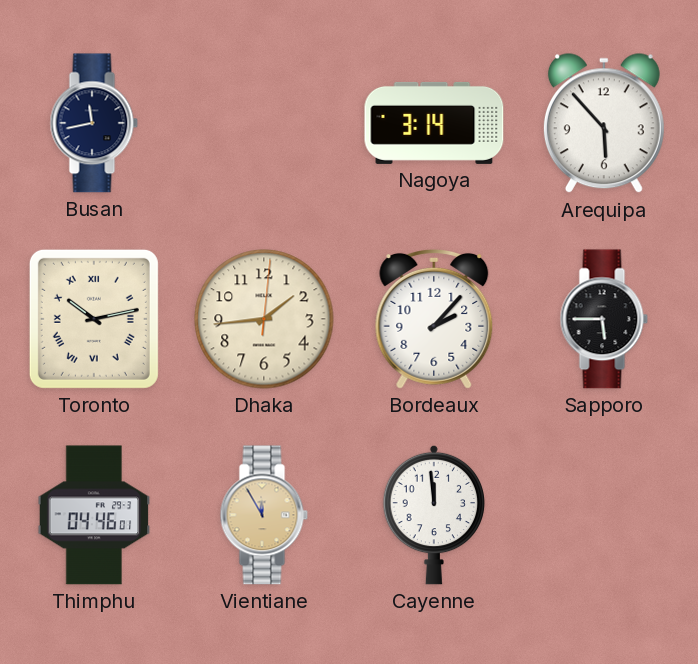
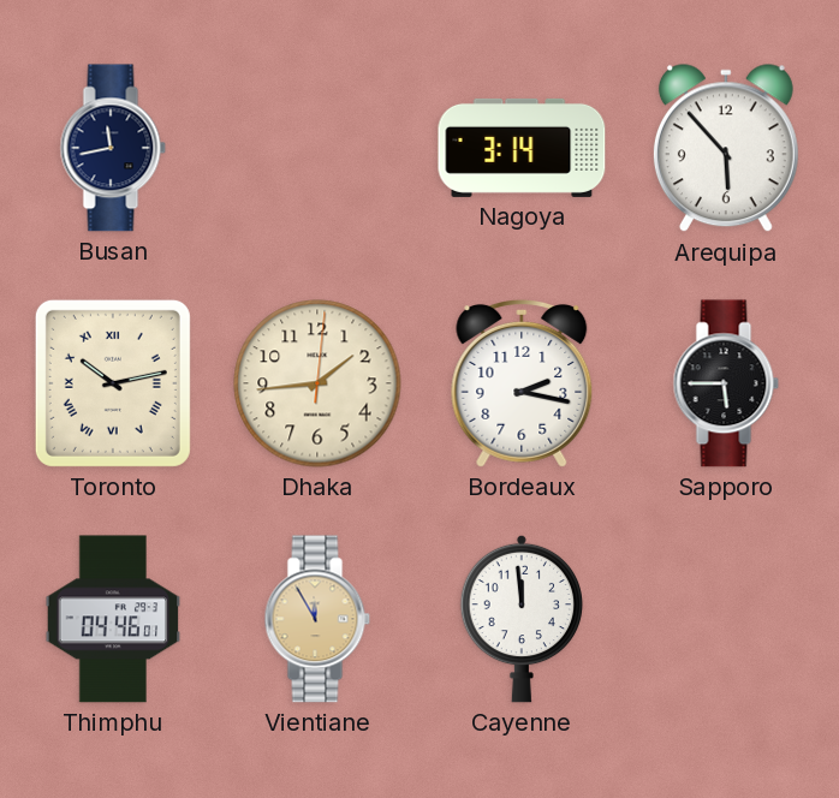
Bordeaux: 2:07 -> 2:17
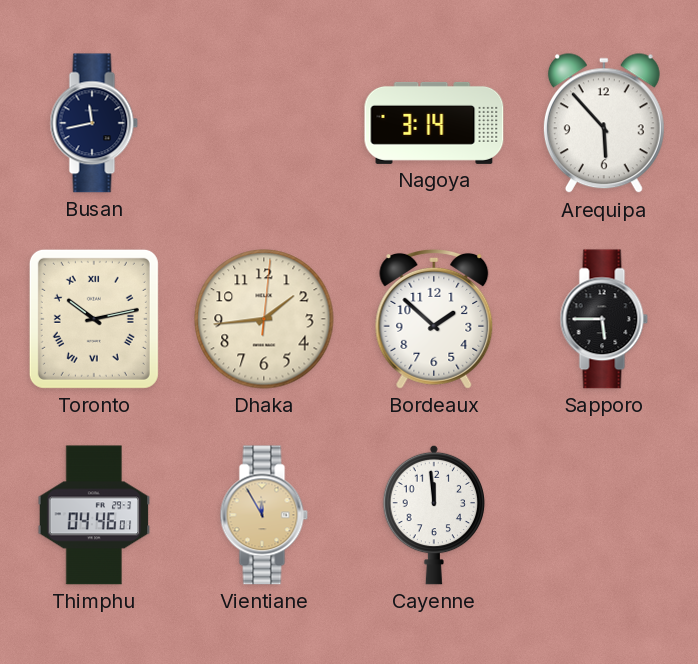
Bordeaux: 2:17 -> 1:52
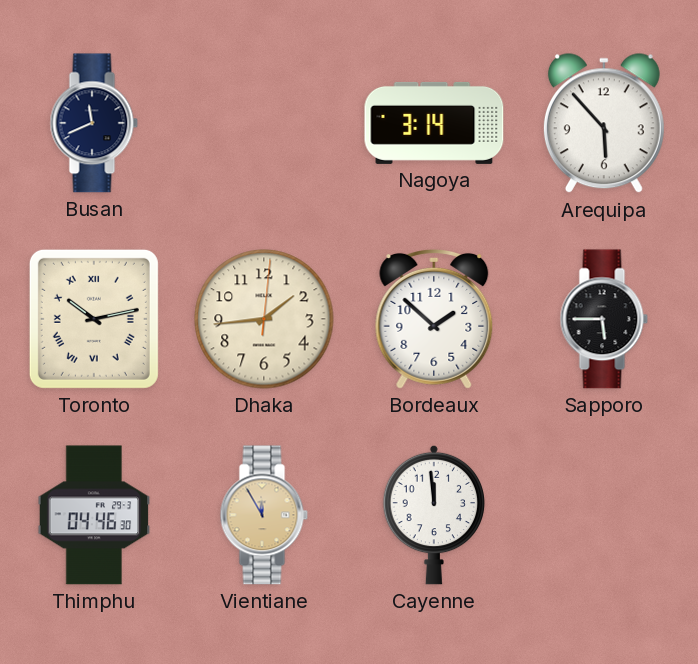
Busan: 11:43 -> 11:41
Thimphu: 04:46:01 -> 04:46:30
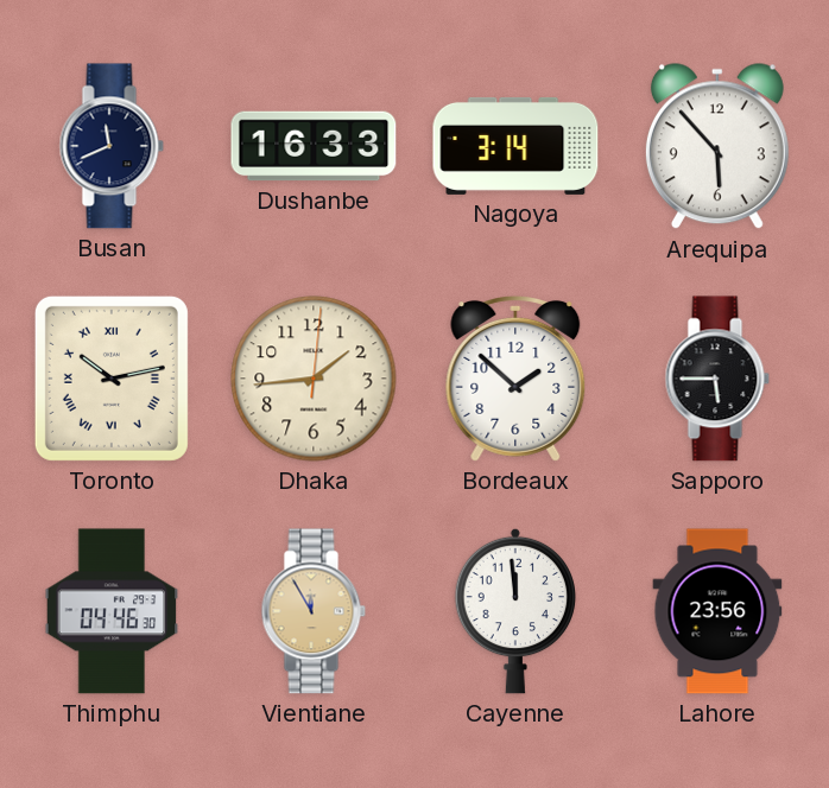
Dushanbe: none -> 16:33
Lahore: none -> 23:56
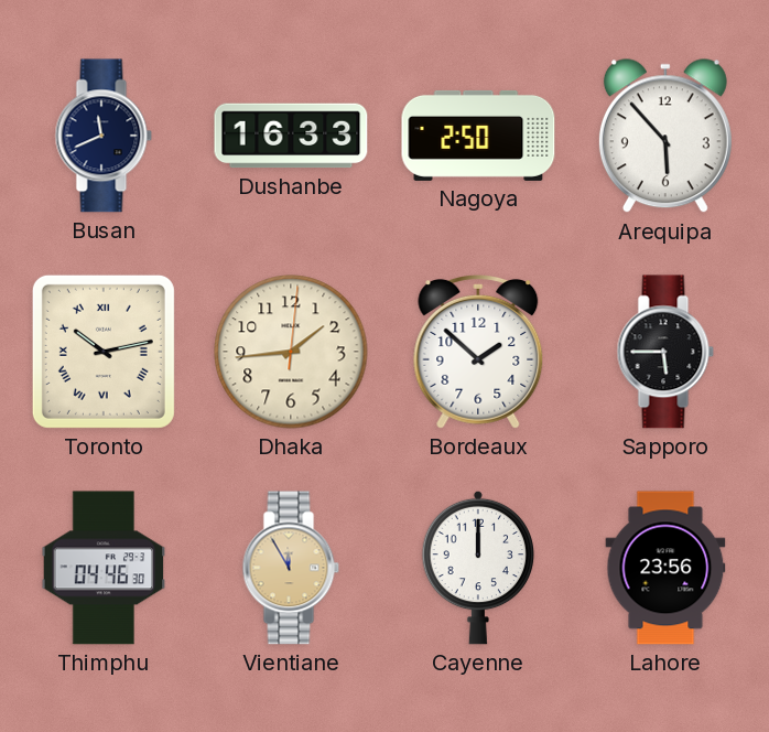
Nagoya: 3:14 -> 2:50
Cayenne: 11:59 -> 12:00
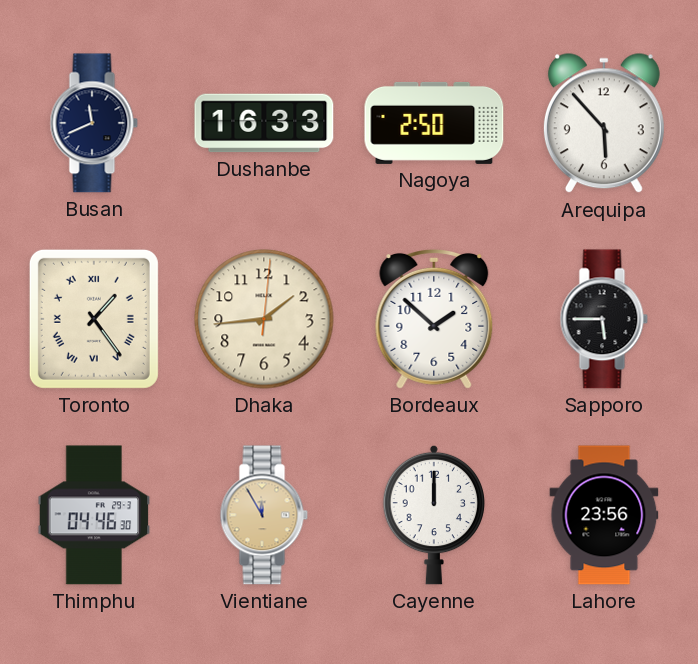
Toronto: 10:13 -> 1:24
